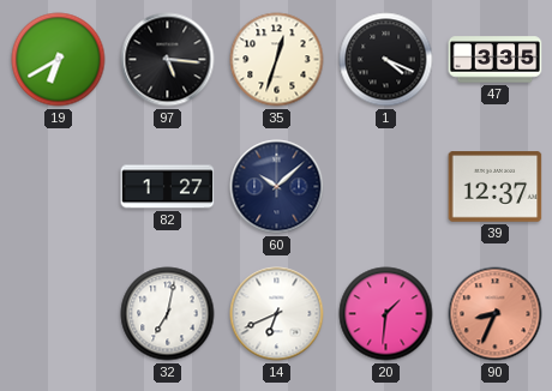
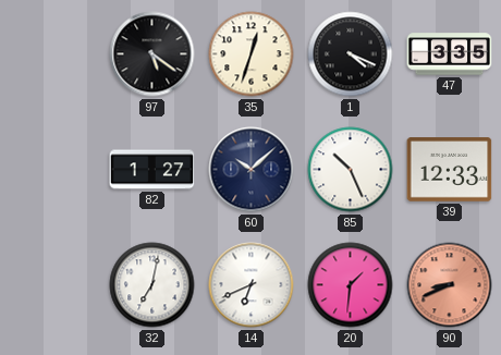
19: 6:40 -> none
97: 5:16 -> 5:21
85: none -> 10:26
39: 12:37 -> 12:33
90: 8:34 -> 8:41
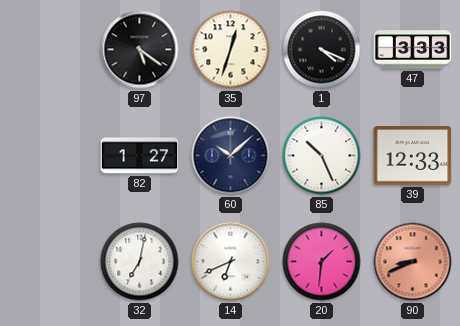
47: 3:35 -> 3:33
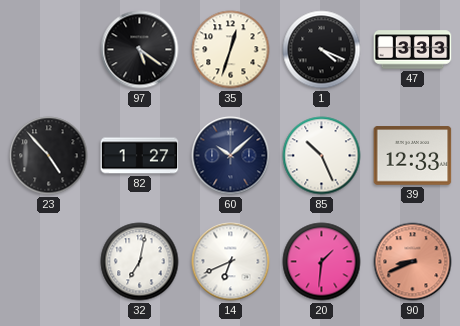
23: none -> 4:53
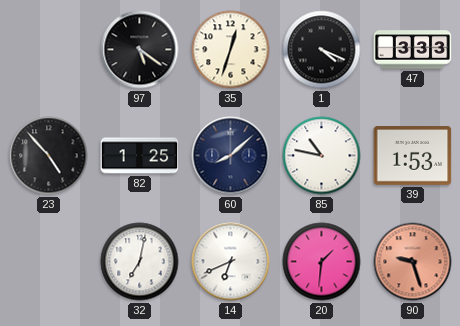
82: 1:27 -> 1:25
60: 10:08 -> 8:08
85: 10:26 -> 10:47
39: 12:33 -> 1:53
90: 8:41 -> 9:27
